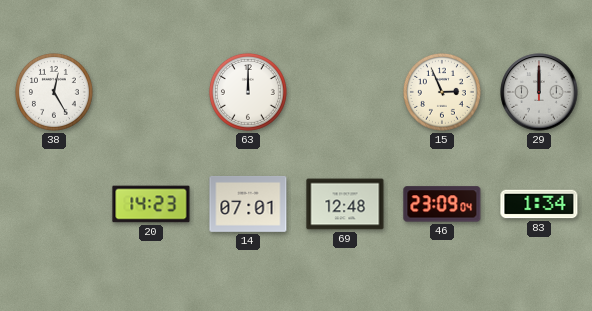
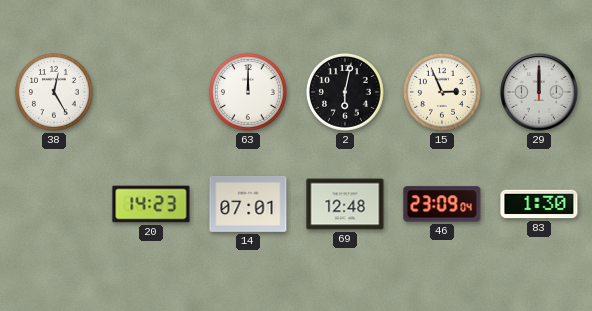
2: none -> 6:02
83: 1:34 -> 1:30
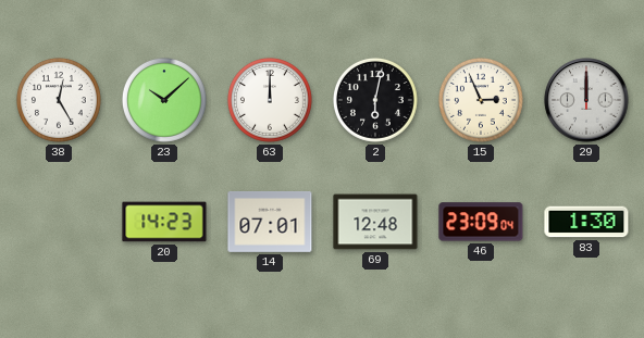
23: none -> 10:08
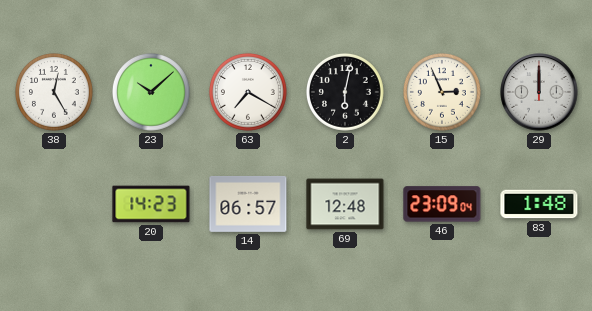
63: 12:00 -> 7:20
14: 07:01 -> 06:57
83: 1:30 -> 1:48
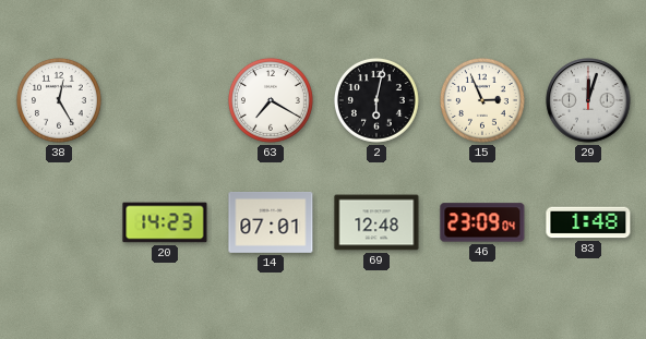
23: 10:08 -> none
29: 12:00 -> 12:03
14: 06:57 -> 07:01
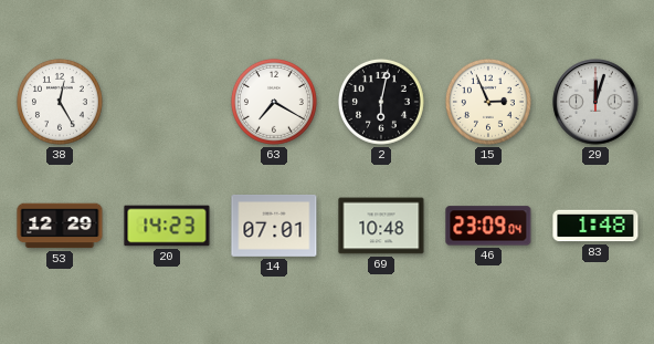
53: none -> 12:29
69: 12:48 -> 10:48
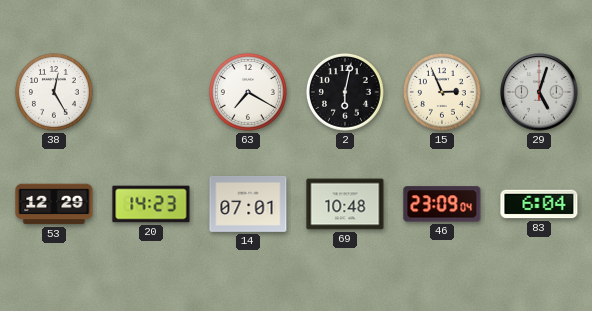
29: 12:03 -> 5:03
83: 1:48 -> 6:04
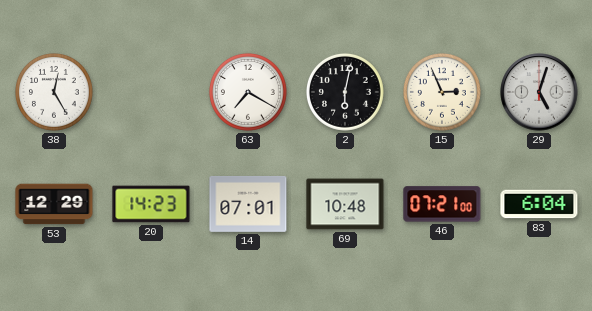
46: 23:09 -> 07:21
